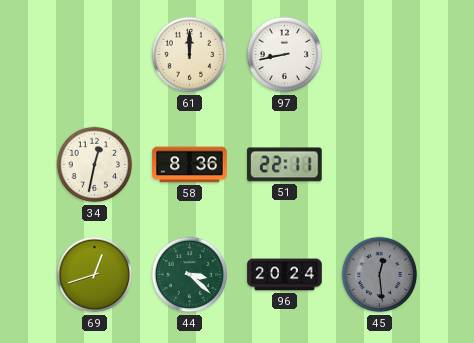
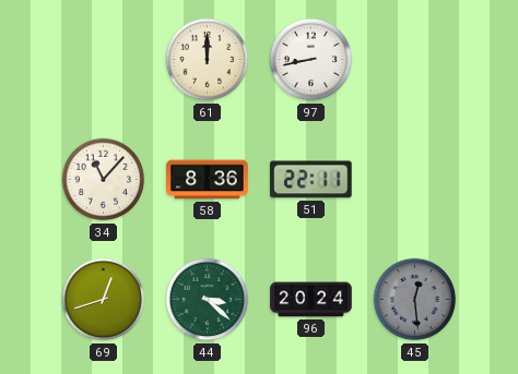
34: 12:32 -> 11:07
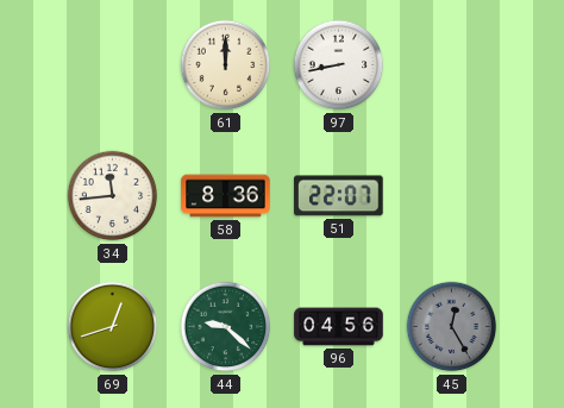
34: 11:07 -> 11:44
51: 22:11 -> 22:07
44: 3:22 -> 9:22
96: 20:24 -> 04:56
45: 12:29 -> 12:25
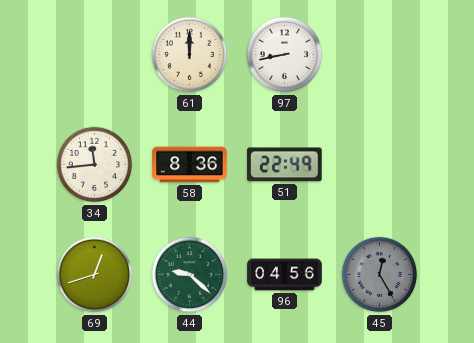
51: 22:07 -> 22:49
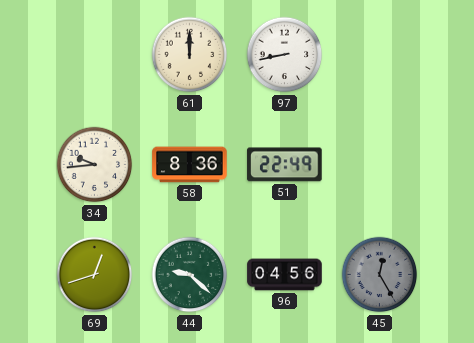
34: 11:44 -> 9:44
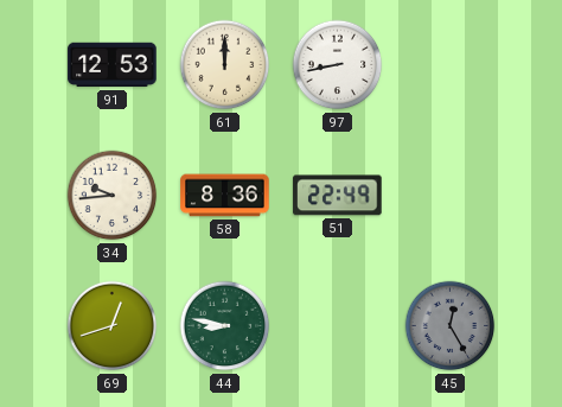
91: none -> 12:53
44: 9:22 -> 8:47
96: 04:56 -> none
